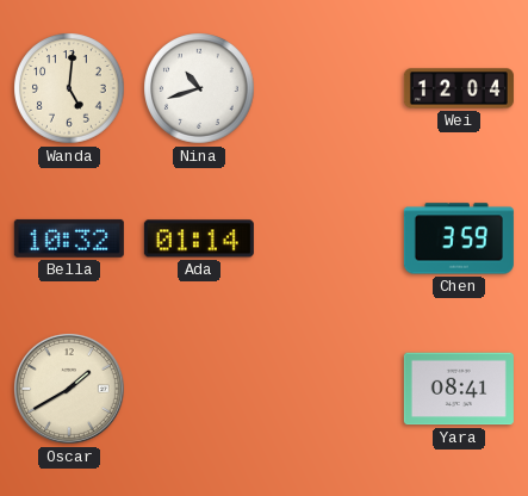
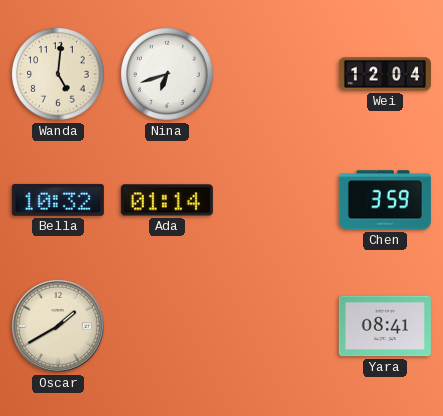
Nina: 10:42 -> 6:42
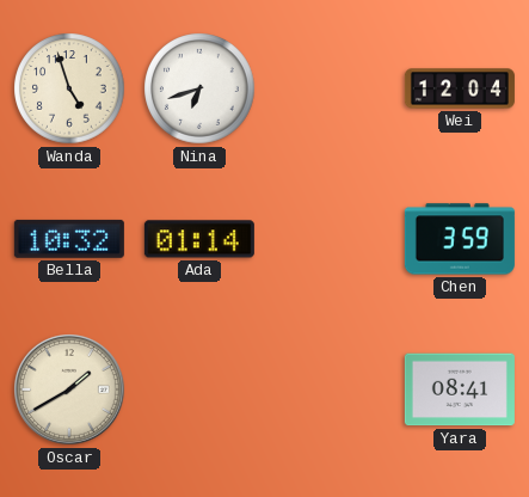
Wanda: 5:01 -> 4:57
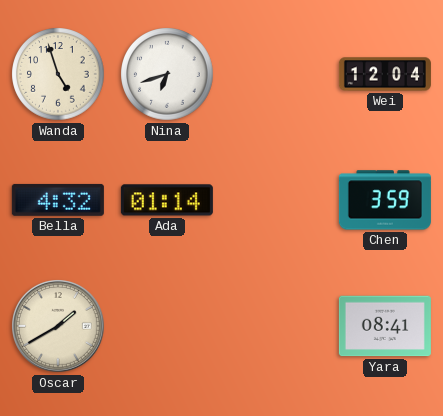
Bella: 10:32 -> 4:32
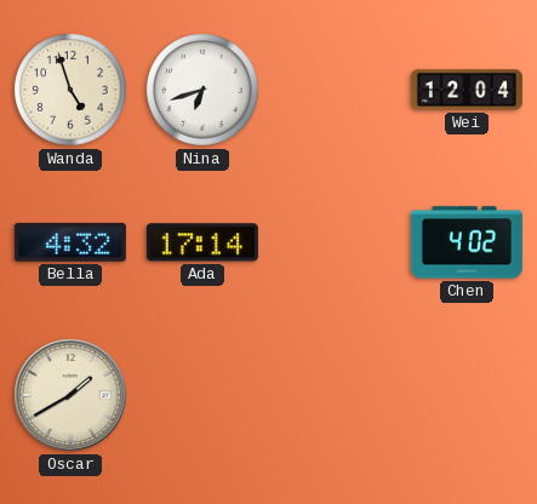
Ada: 01:14 -> 17:14
Chen: 3:59 -> 4:02
Yara: 08:41 -> none
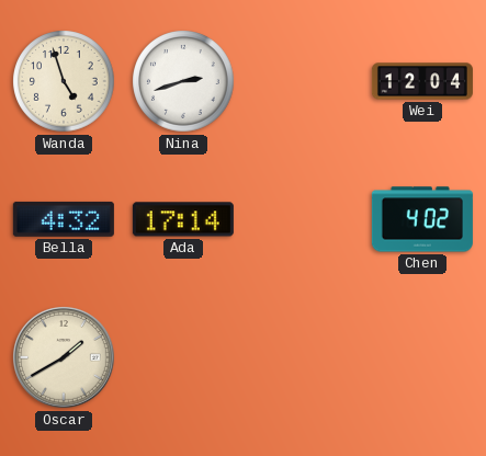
Nina: 6:42 -> 2:42
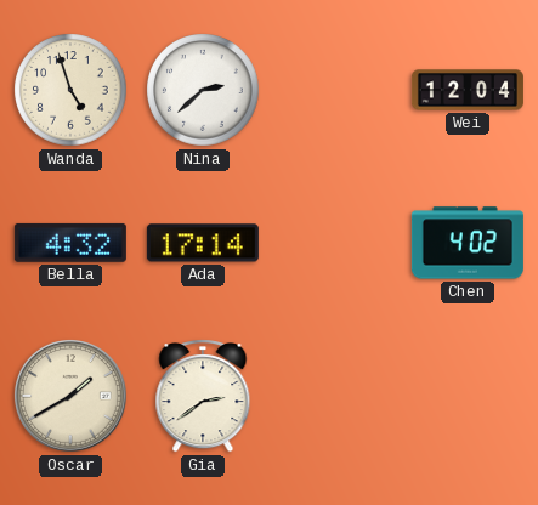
Nina: 2:42 -> 2:38
Gia: none -> 2:39
